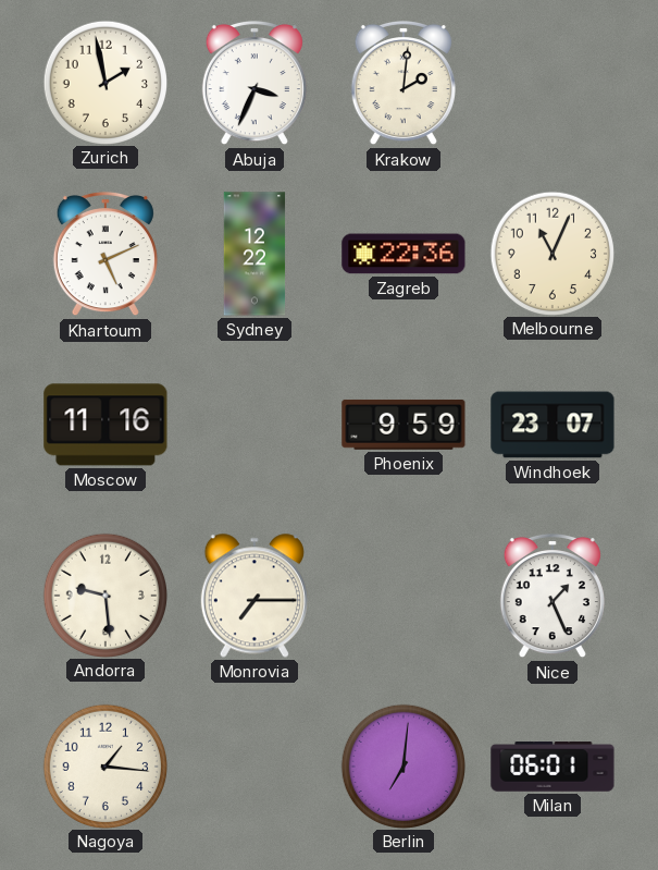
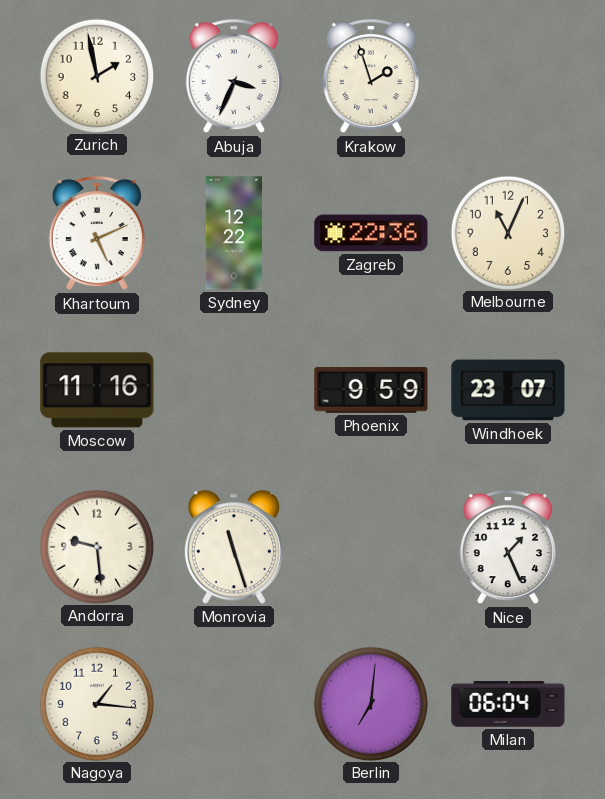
Krakow: 2:01 -> 1:57
Monrovia: 7:15 -> 11:27
Milan: 06:01 -> 06:04
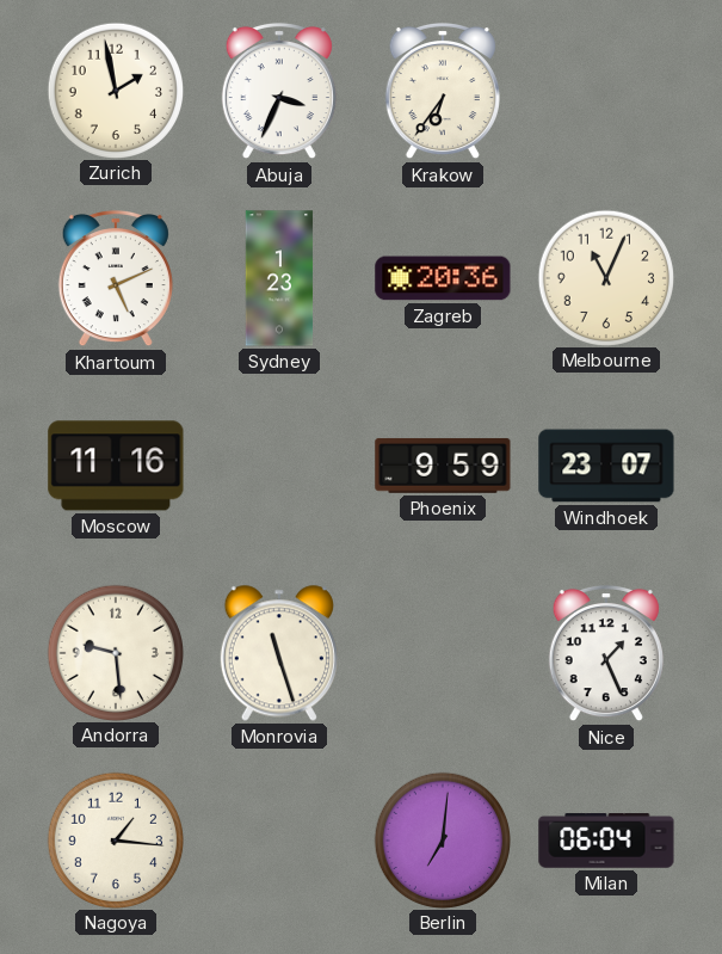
Krakow: 1:57 -> 6:36
Sydney: 12:22 -> 1:23
Zagreb: 22:36 -> 20:36
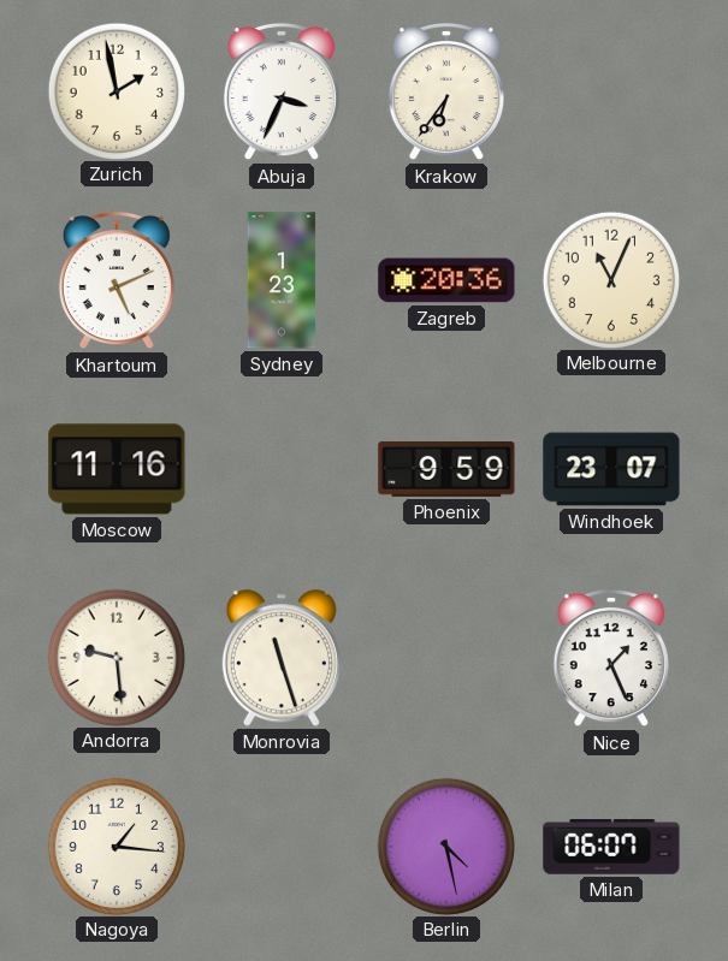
Berlin: 7:01 -> 4:28
Milan: 06:04 -> 06:07
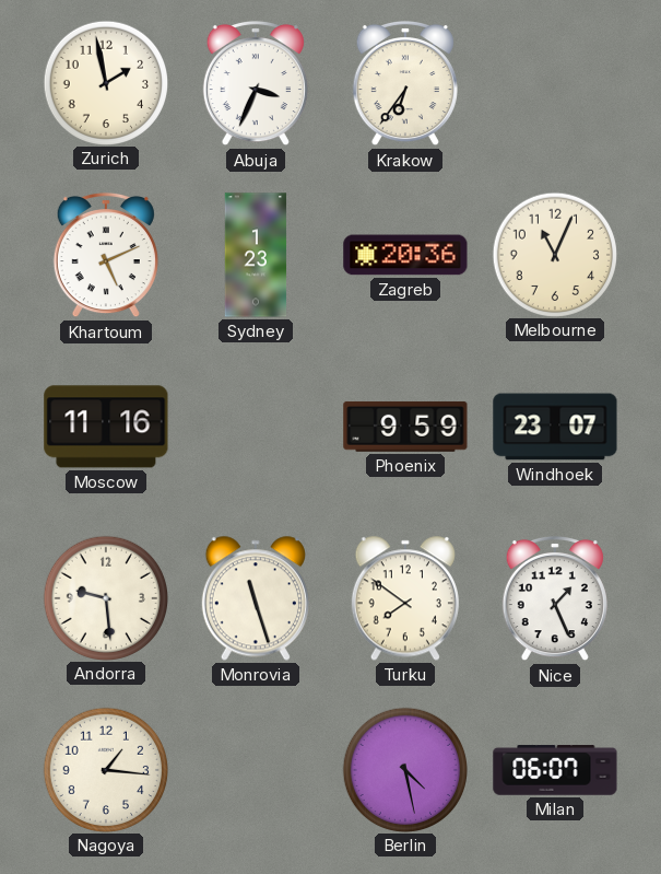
Turku: none -> 7:51
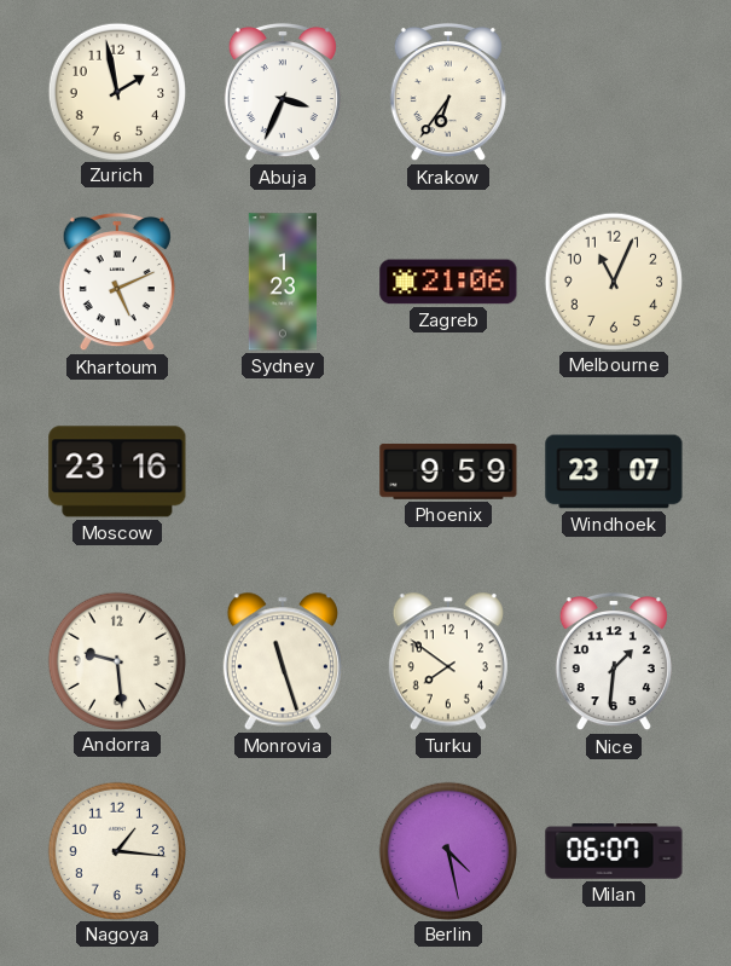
Zagreb: 20:36 -> 21:06
Moscow: 11:16 -> 23:16
Nice: 1:26 -> 1:31
